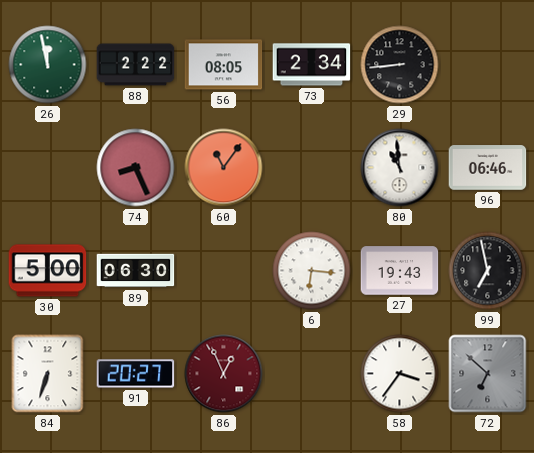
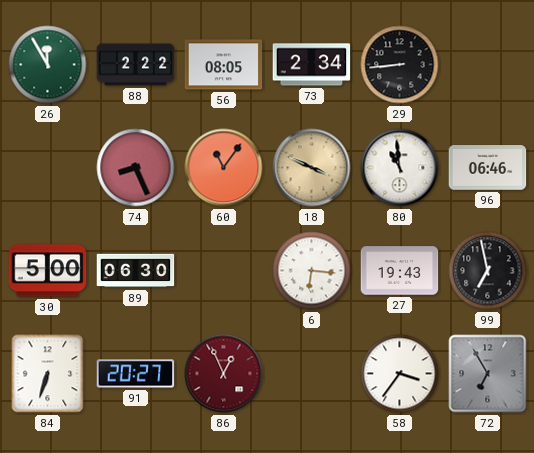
26: 11:58 -> 11:55
18: none -> 3:49
72: 6:52 -> 6:55
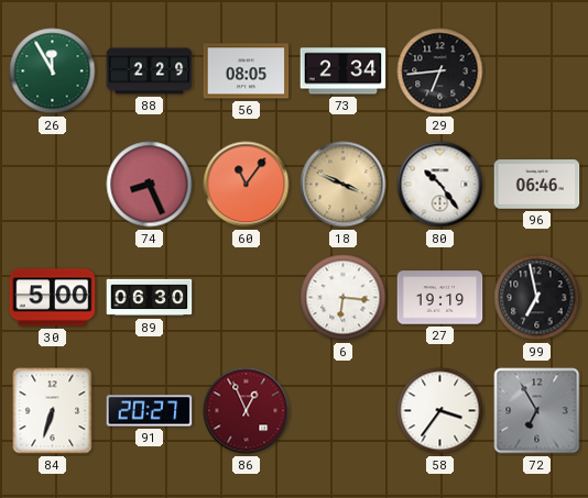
88: 2:22 -> 2:29
29: 8:44 -> 6:44
80: 10:59 -> 10:24
27: 19:43 -> 19:19
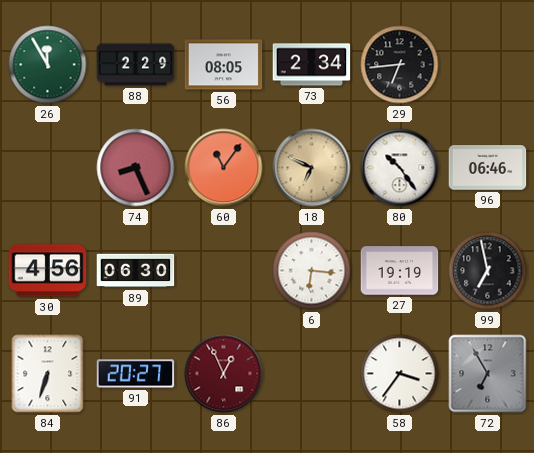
18: 3:49 -> 6:49
30: 5:00 -> 4:56
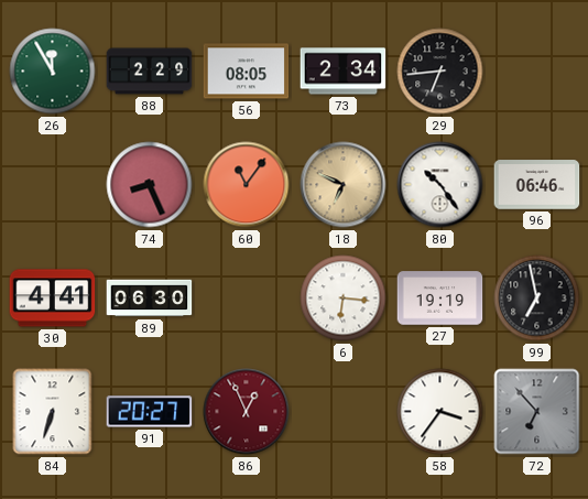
30: 4:56 -> 4:41
72: 6:55 -> 6:53
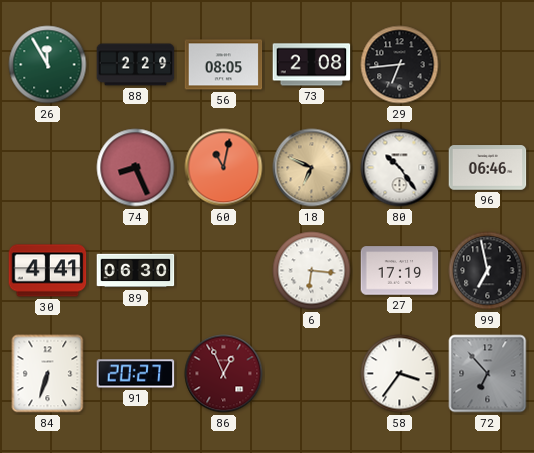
73: 2:34 -> 2:08
60: 11:06 -> 11:02
27: 19:19 -> 17:19
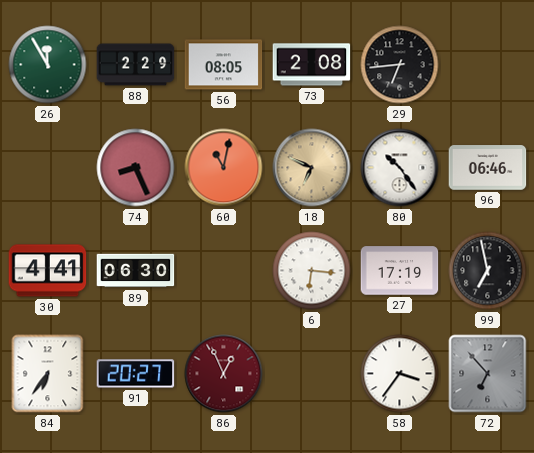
84: 6:33 -> 6:36
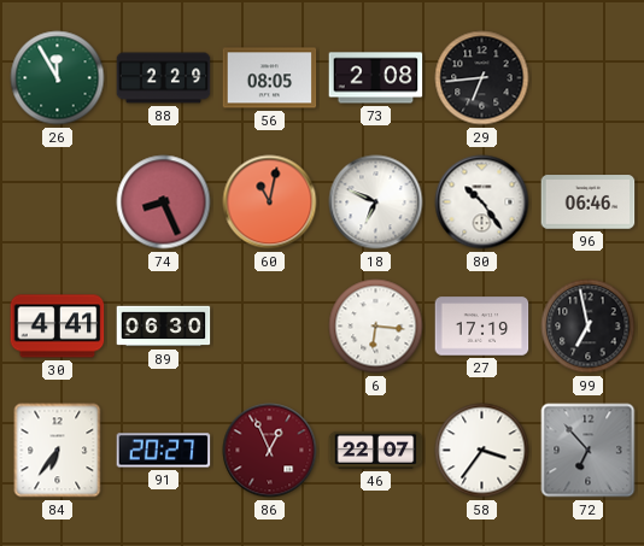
18 dial: champagne -> white
46: none -> 22:07
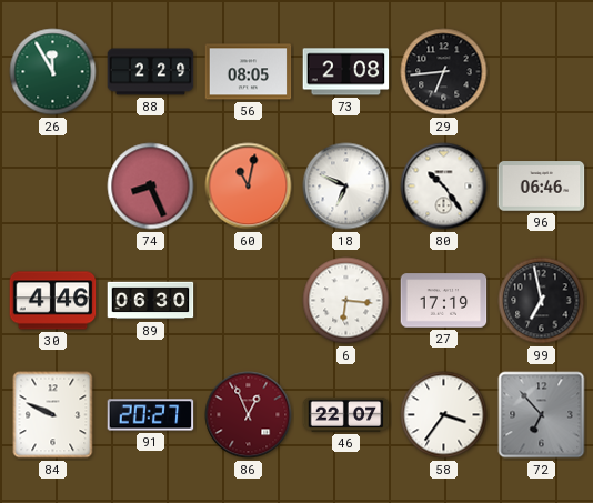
30: 4:41 -> 4:46
84: 6:36 -> 9:49
